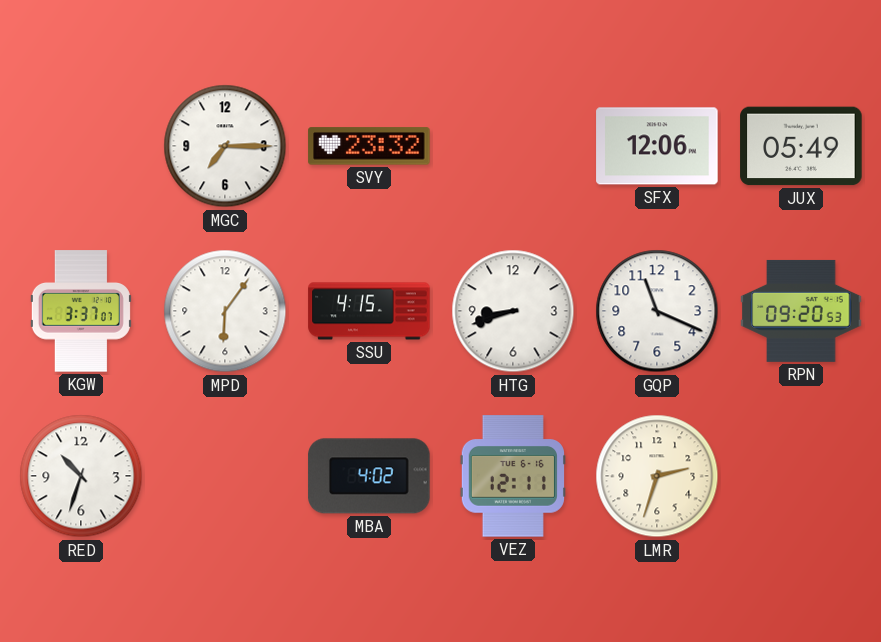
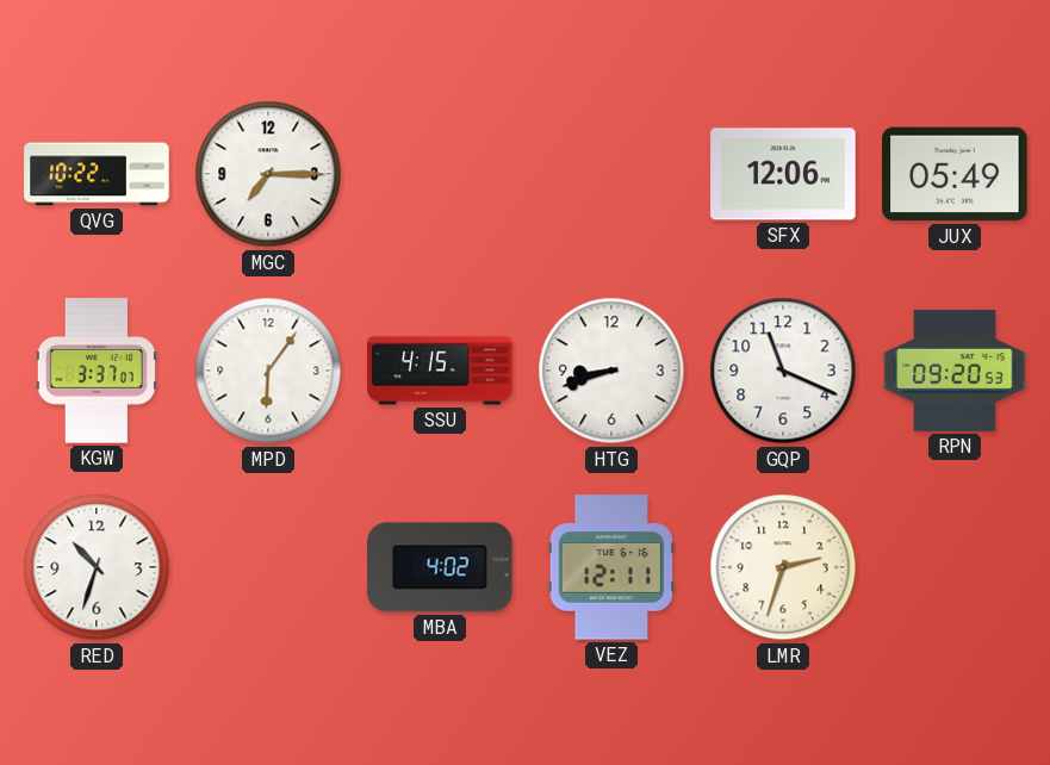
QVG: none -> 10:22
SVY: 23:32 -> none
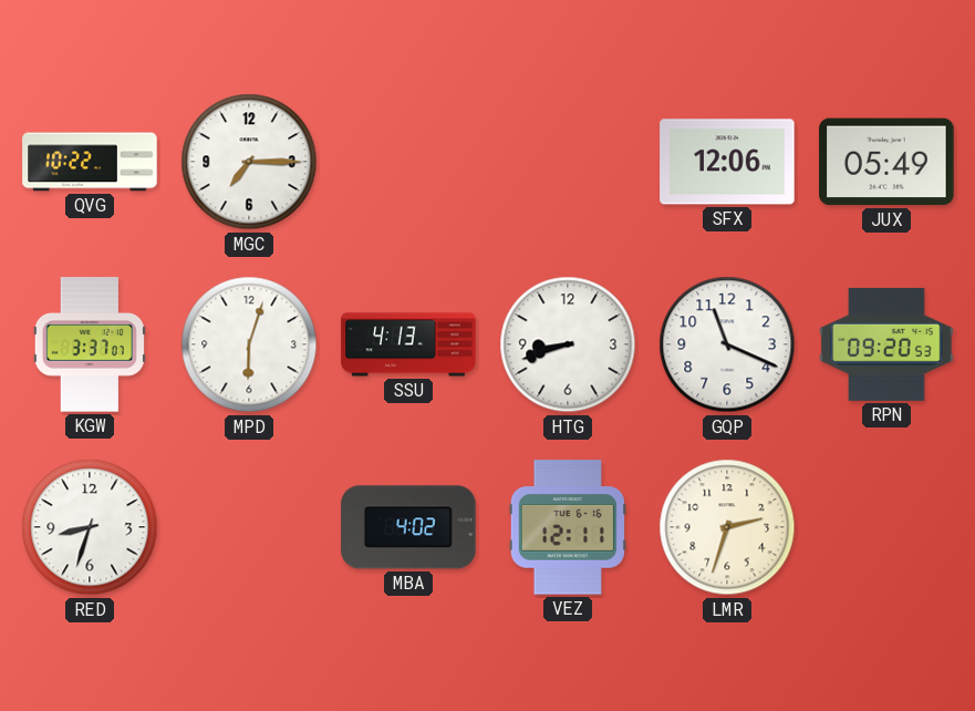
MPD: 6:06 -> 6:03
SSU: 4:15 -> 4:13
RED: 10:33 -> 8:33
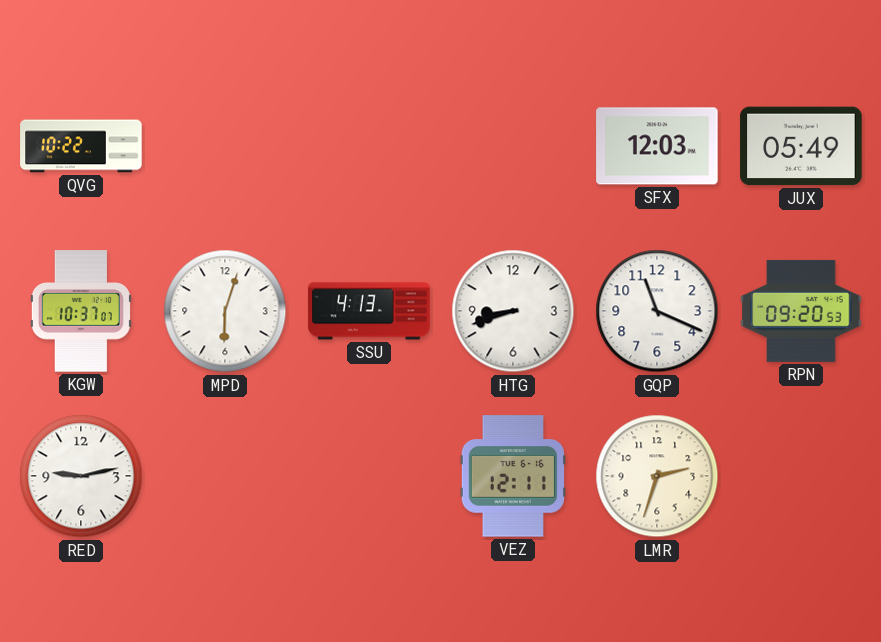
MGC: 7:15 -> none
SFX: 12:06 -> 12:03
KGW: 3:37 -> 10:37
RED: 8:33 -> 9:13
MBA: 4:02 -> none
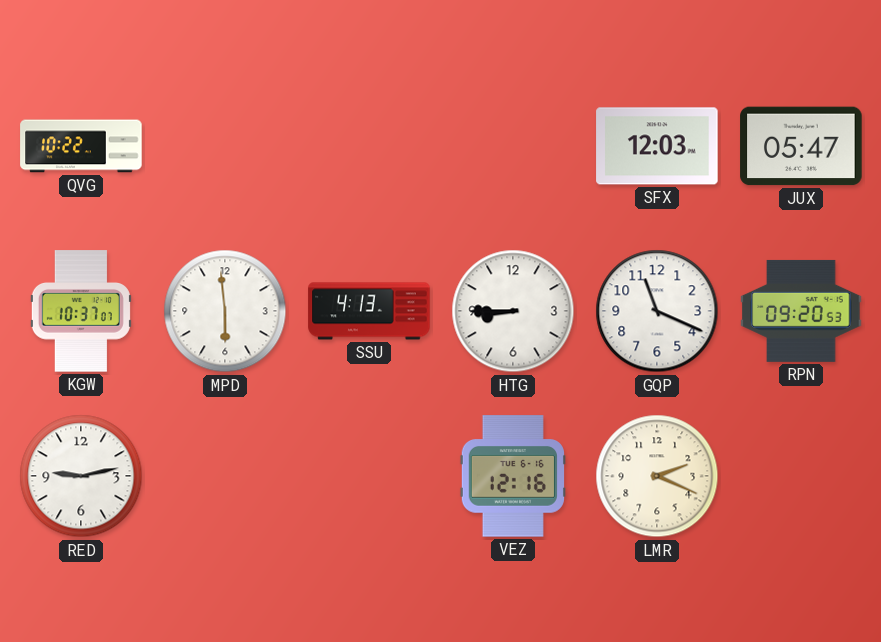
JUX: 05:49 -> 05:47
MPD: 6:03 -> 5:59
HTG: 8:42 -> 8:45
VEZ: 12:11 -> 12:16
LMR: 2:33 -> 2:19
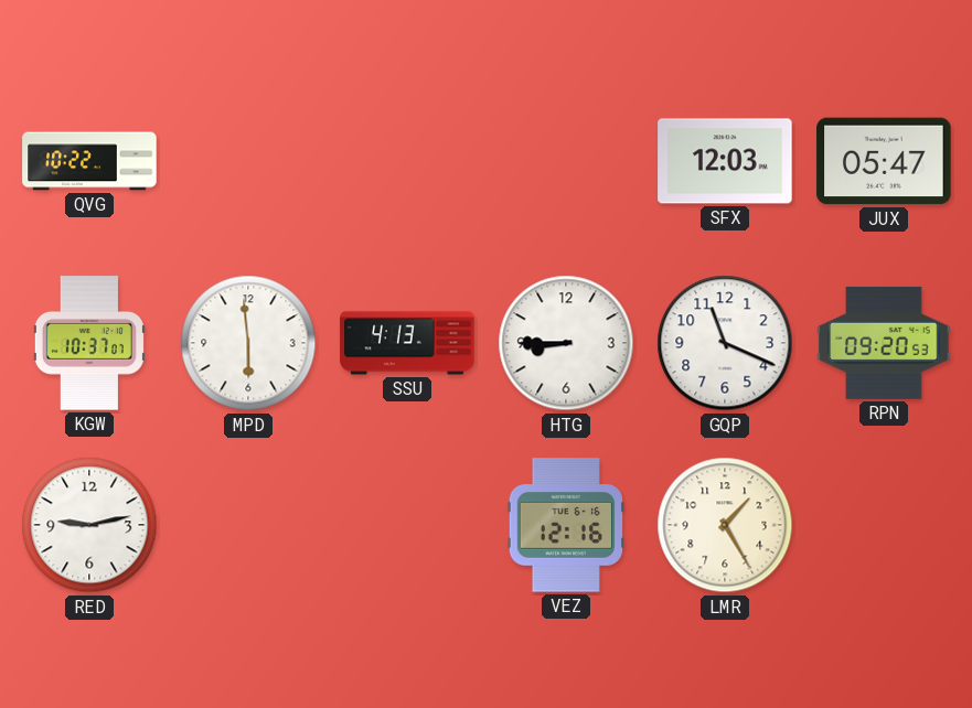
LMR: 2:19 -> 1:25
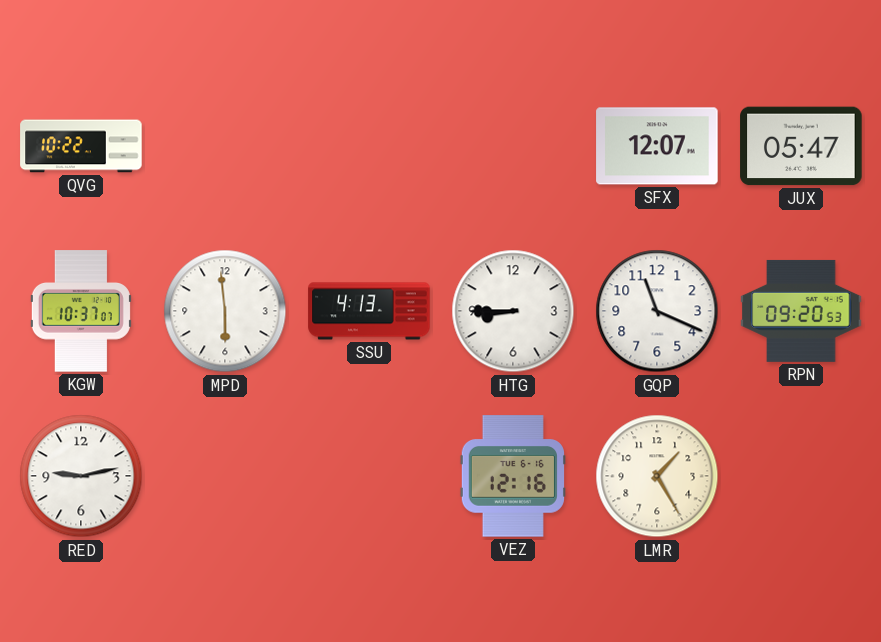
SFX: 12:03 -> 12:07
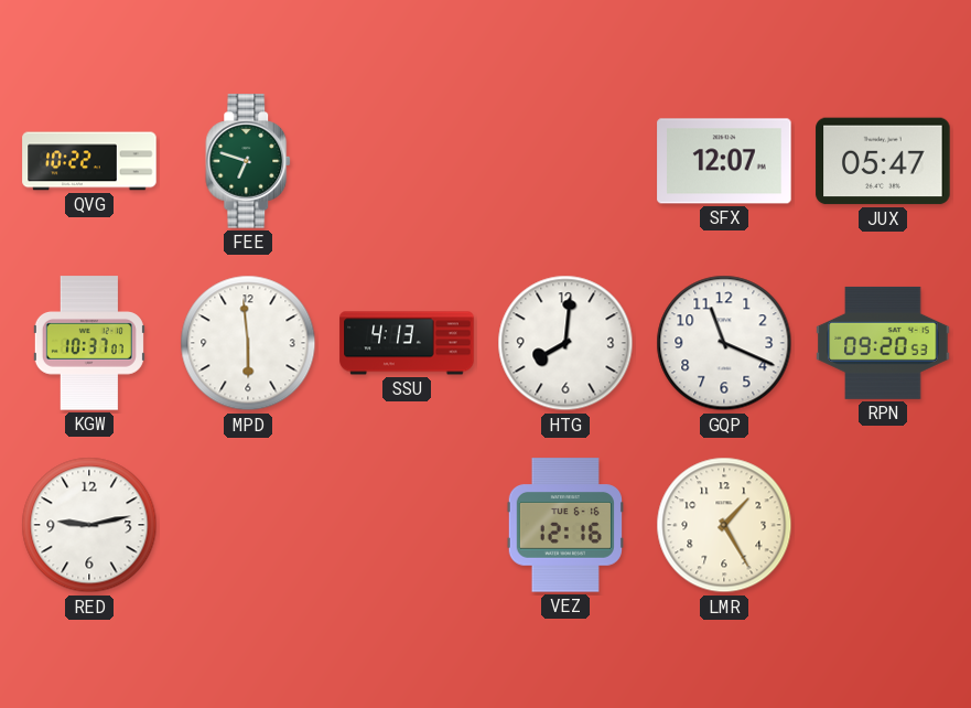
FEE: none -> 6:48
HTG: 8:45 -> 8:01
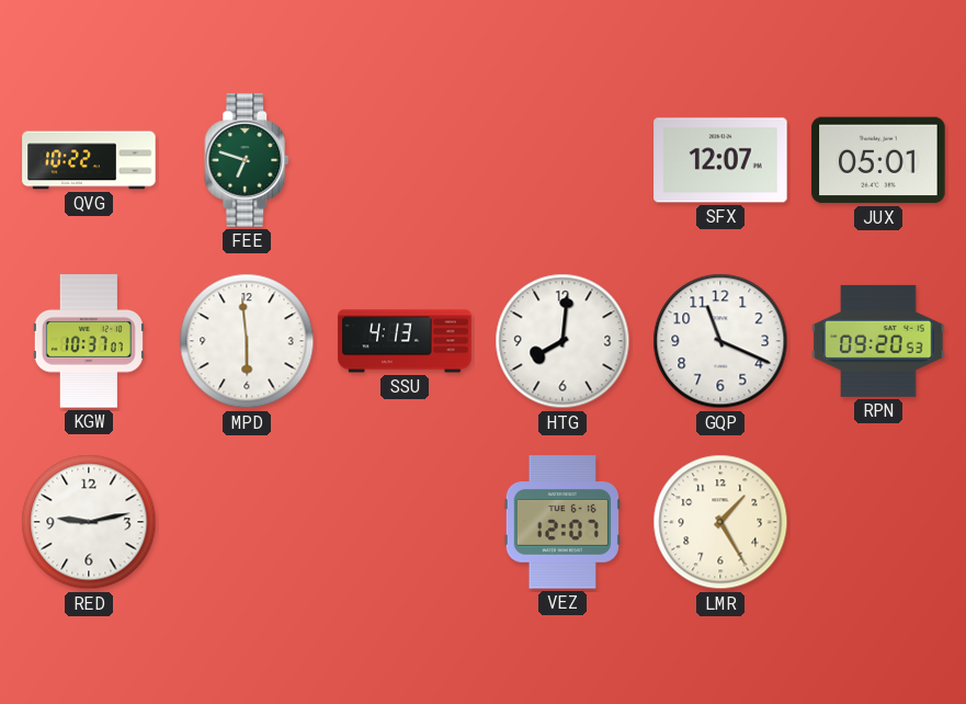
JUX: 05:47 -> 05:01
VEZ: 12:16 -> 12:07
